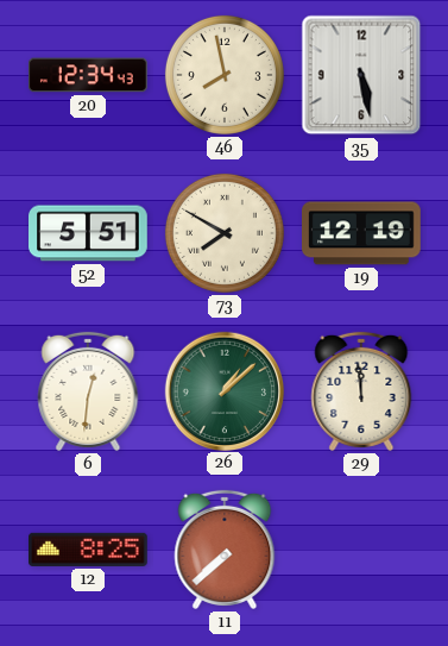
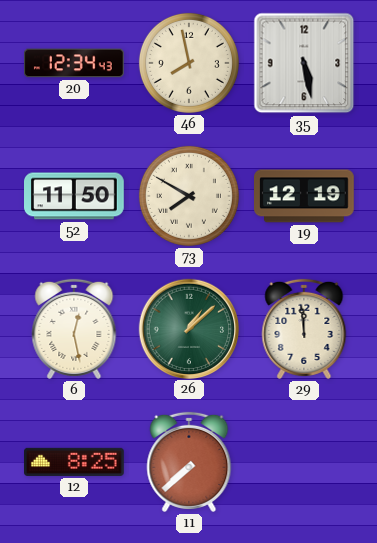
52: 5:51 -> 11:50
6: 12:31 -> 12:28
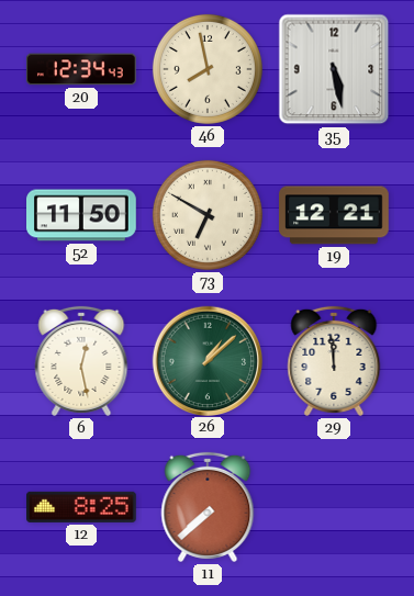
73: 7:50 -> 6:50
19: 12:19 -> 12:21
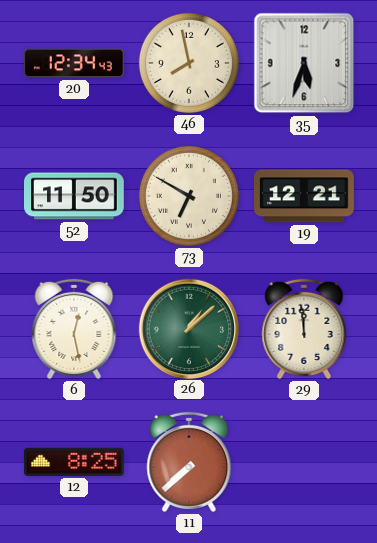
35: 5:28 -> 5:33
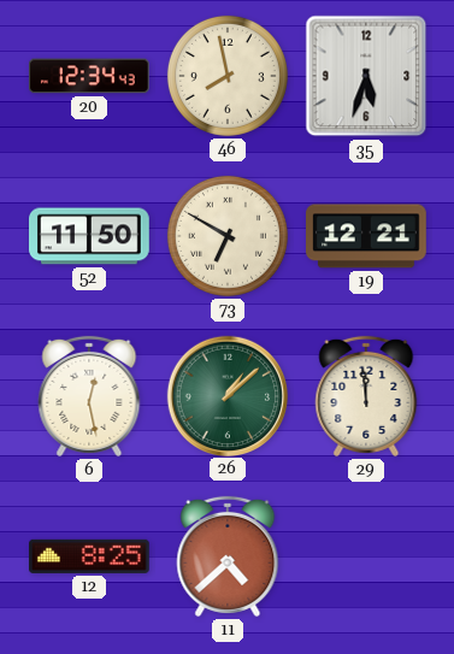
11: 7:38 -> 4:38
